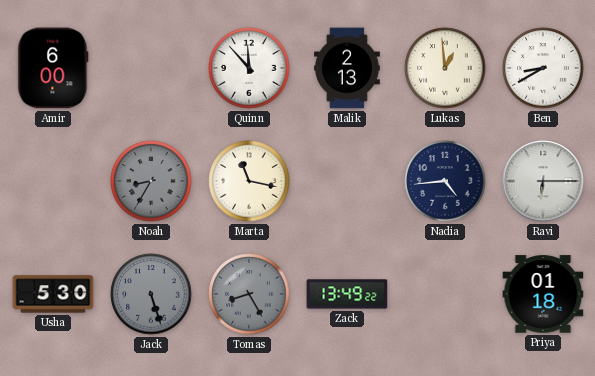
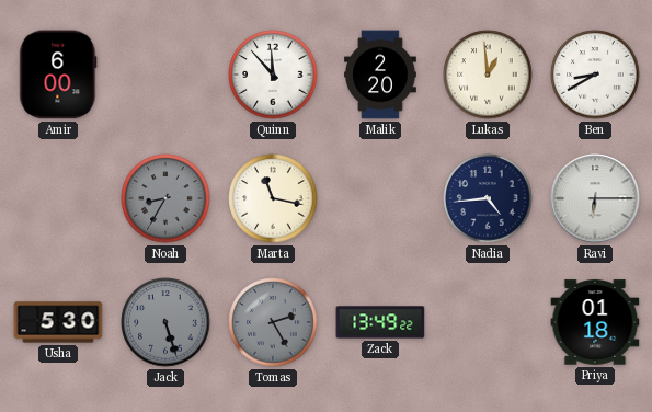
Malik: 2:13 -> 2:20
Tomas: 8:25 -> 2:25
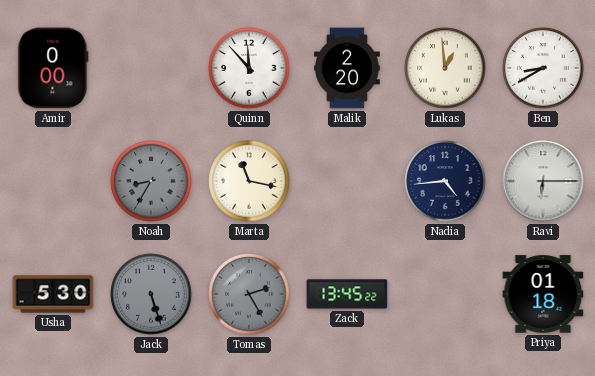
Amir: 6:00 -> 0:00
Zack: 13:49 -> 13:45
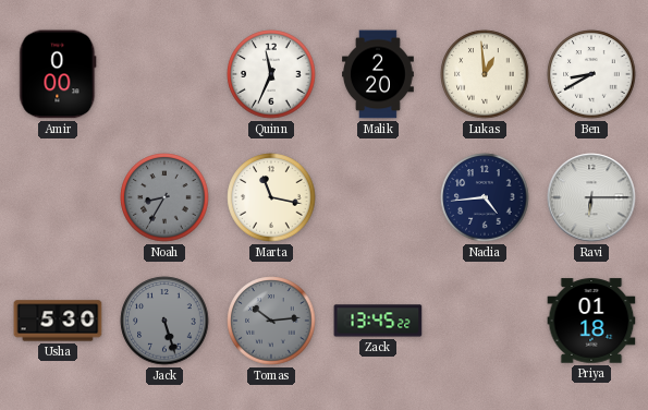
Quinn: 11:53 -> 11:34
Tomas: 2:25 -> 10:14
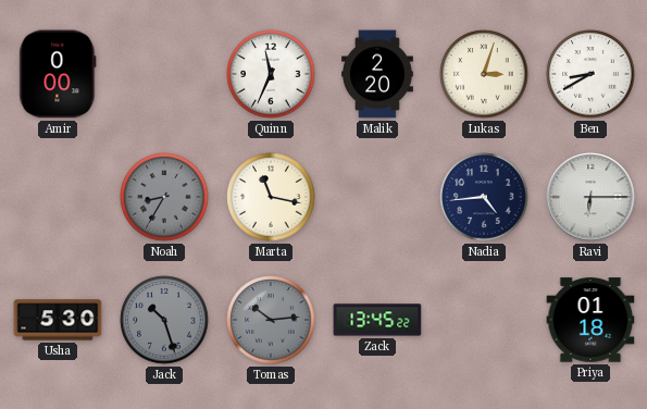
Lukas: 12:59 -> 3:03
Jack: 5:27 -> 10:27
